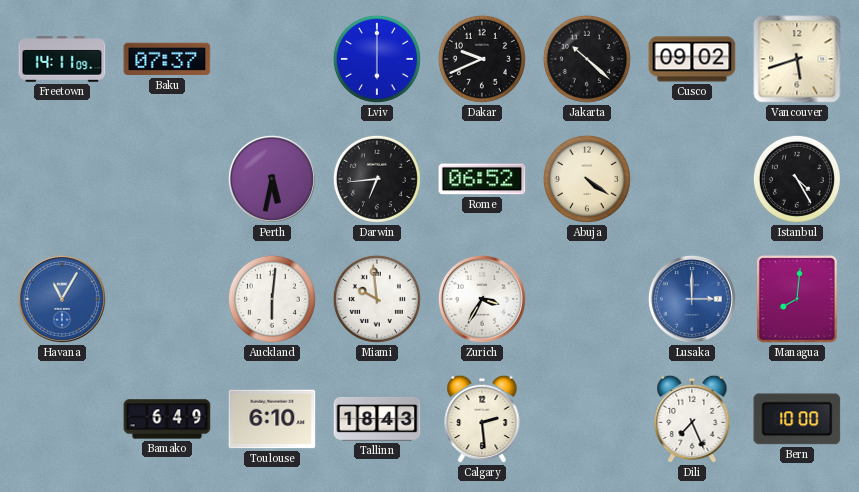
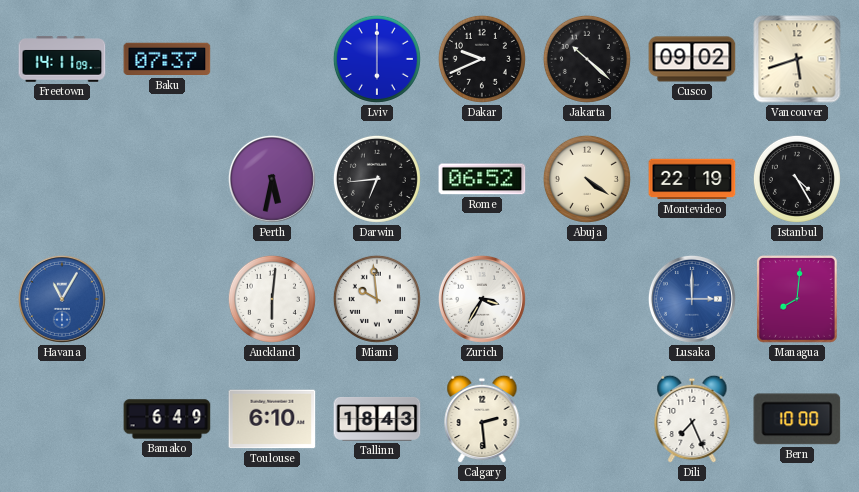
Montevideo: none -> 22:19
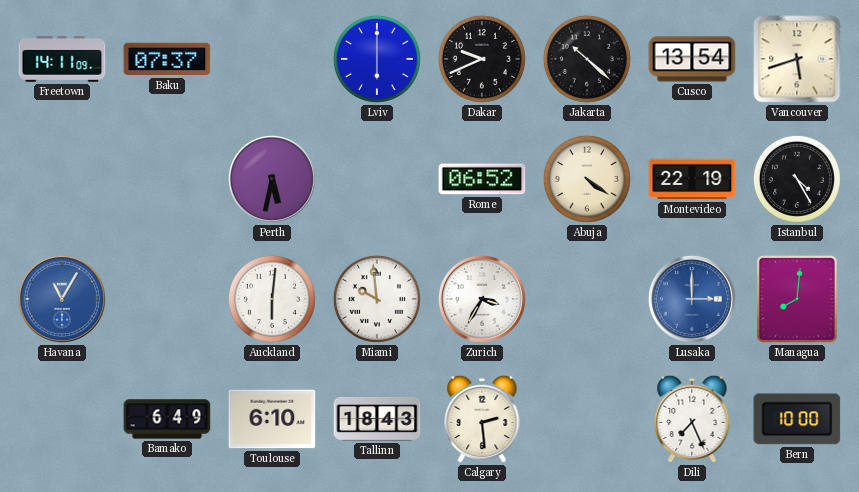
Cusco: 09:02 -> 13:54
Darwin: 6:44 -> none
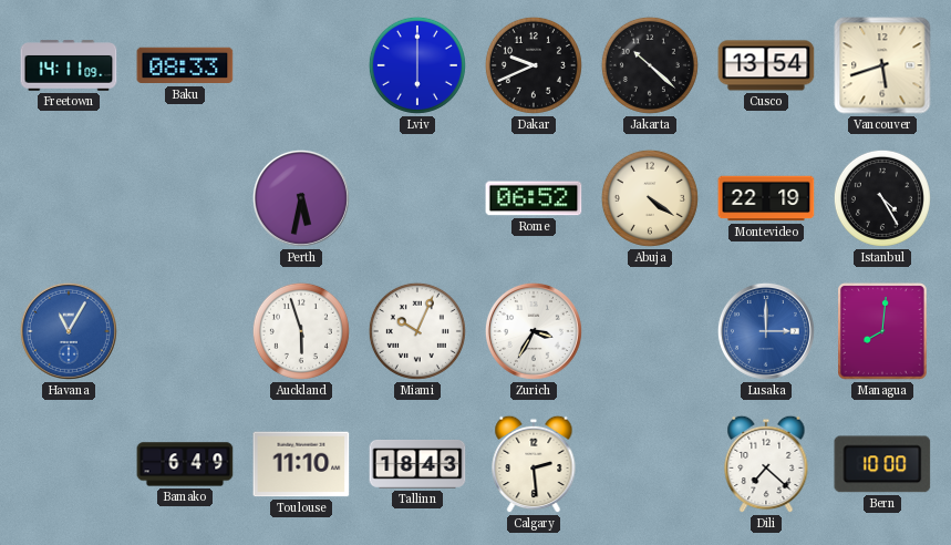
Baku: 07:37 -> 08:33
Auckland: 6:01 -> 5:57
Miami: 9:59 -> 10:04
Toulouse: 6:10 -> 11:10
Dili: 7:26 -> 7:22
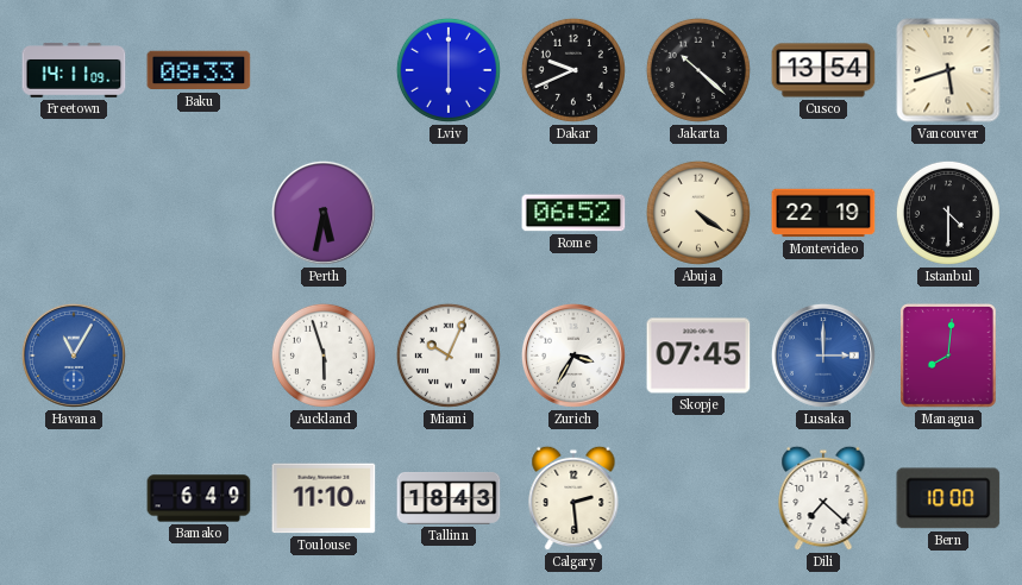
Istanbul: 4:25 -> 4:30
Skopje: none -> 07:45
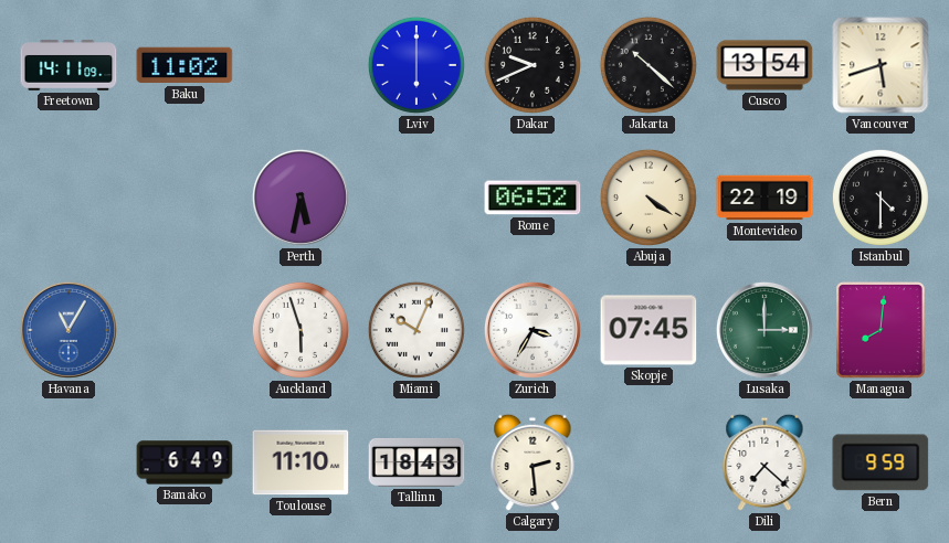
Baku: 08:33 -> 11:02
Lusaka dial: blue -> green
Bern: 10:00 -> 9:59
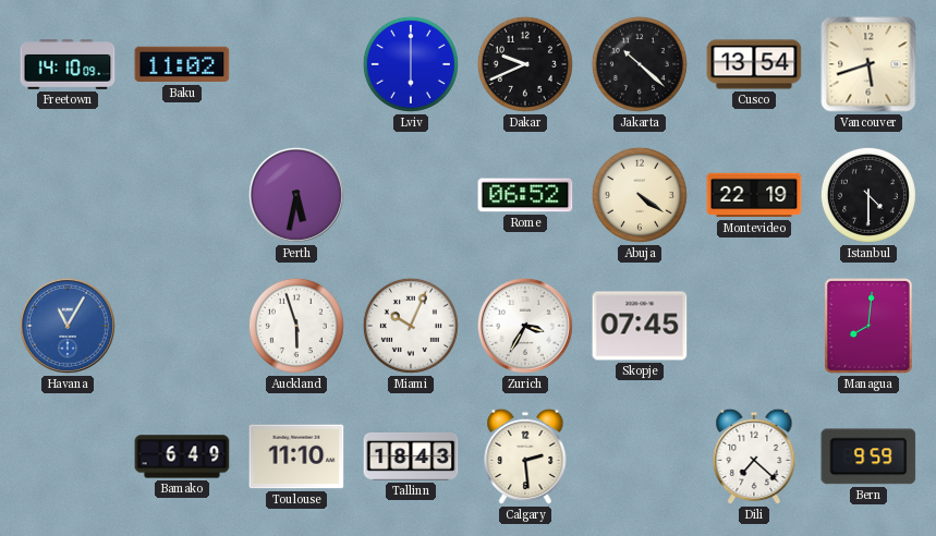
Freetown: 14:11 -> 14:10
Lusaka: 3:00 -> none
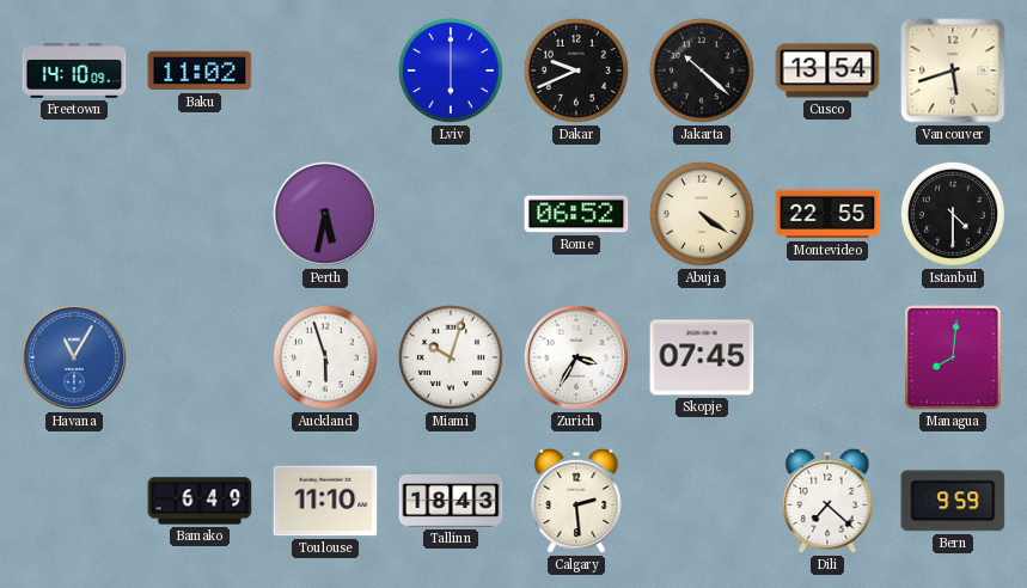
Montevideo: 22:19 -> 22:55
Miami: 10:04 -> 10:03
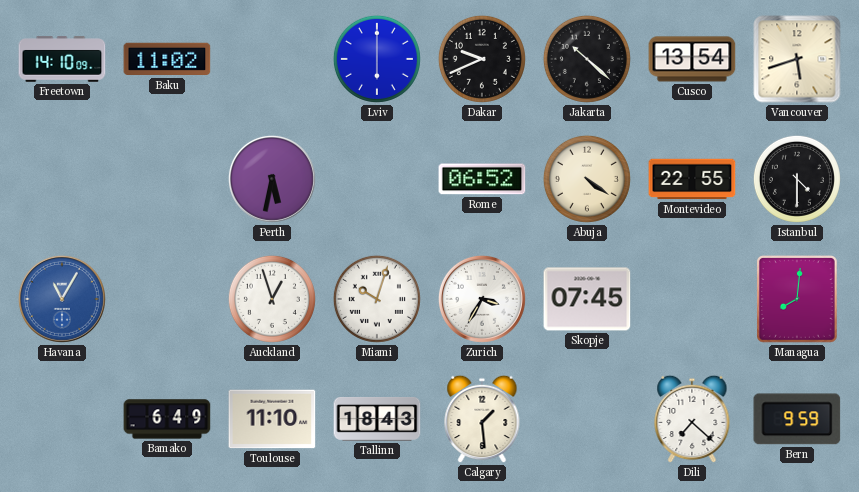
Auckland: 5:57 -> 12:57
Calgary: 2:29 -> 1:29
